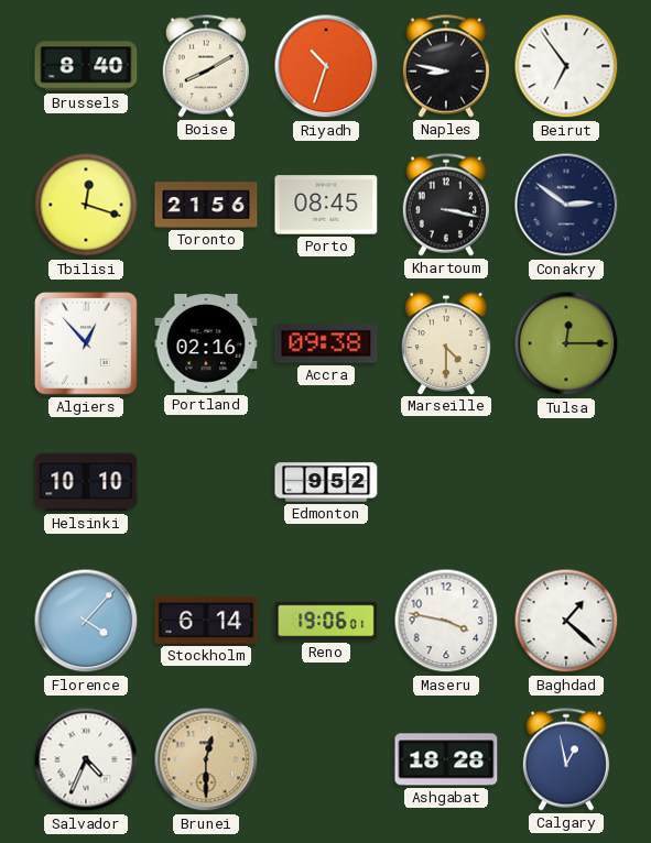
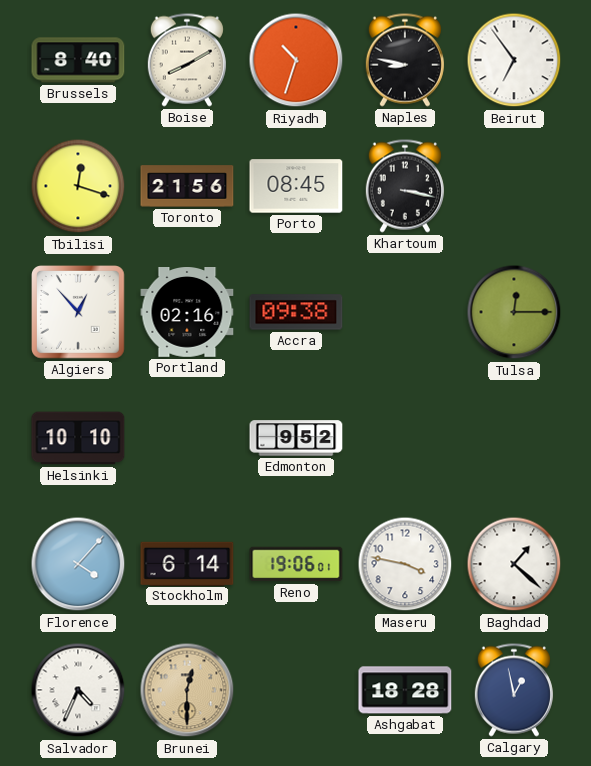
Conakry: 2:51 -> none
Marseille: 4:30 -> none
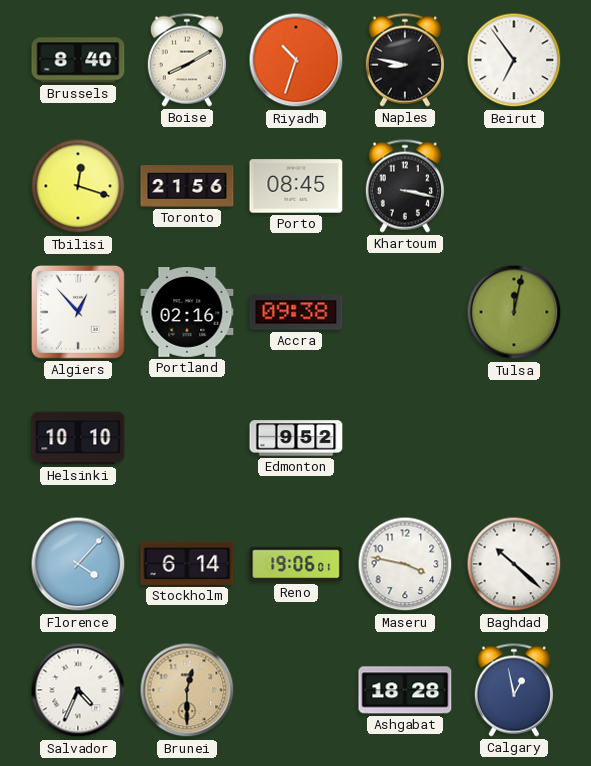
Tulsa: 12:15 -> 12:02
Baghdad: 1:22 -> 10:22
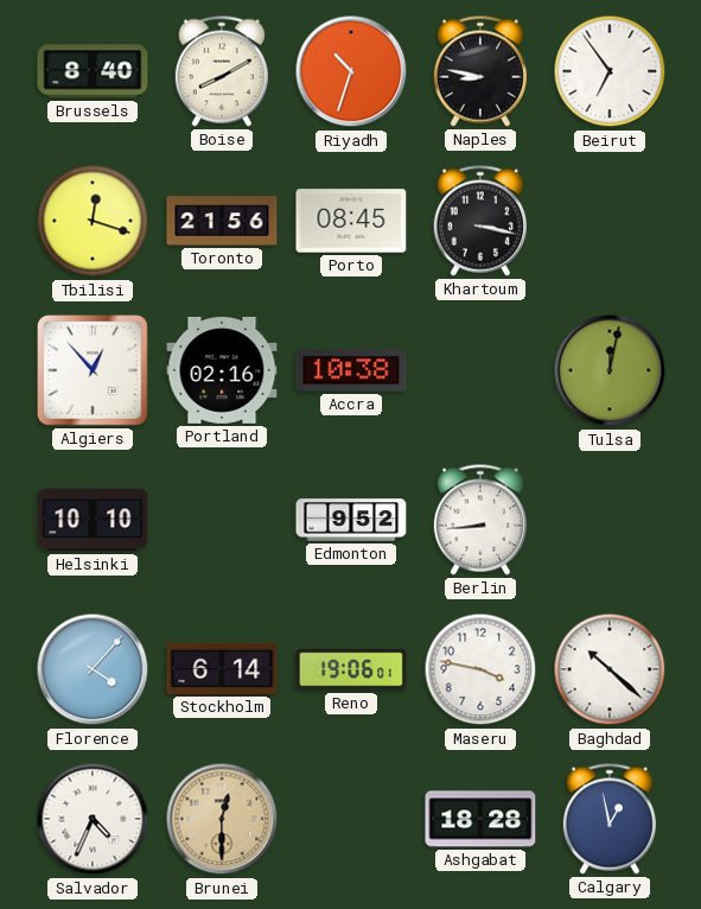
Accra: 09:38 -> 10:38
Berlin: none -> 8:44
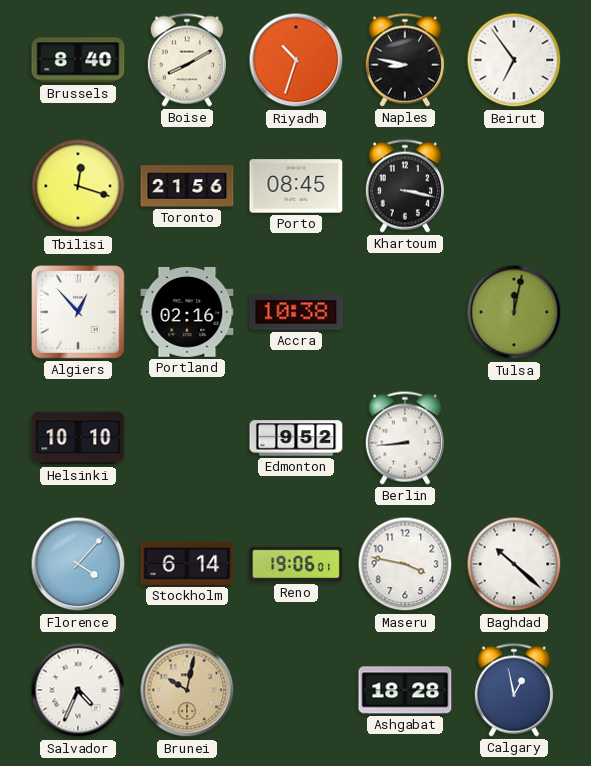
Brunei: 12:30 -> 10:02
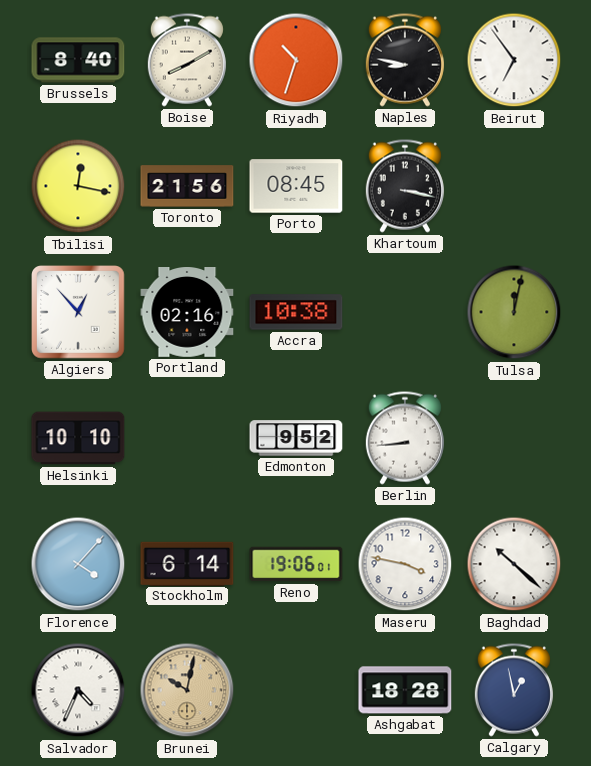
Tbilisi: 12:18 -> 12:17
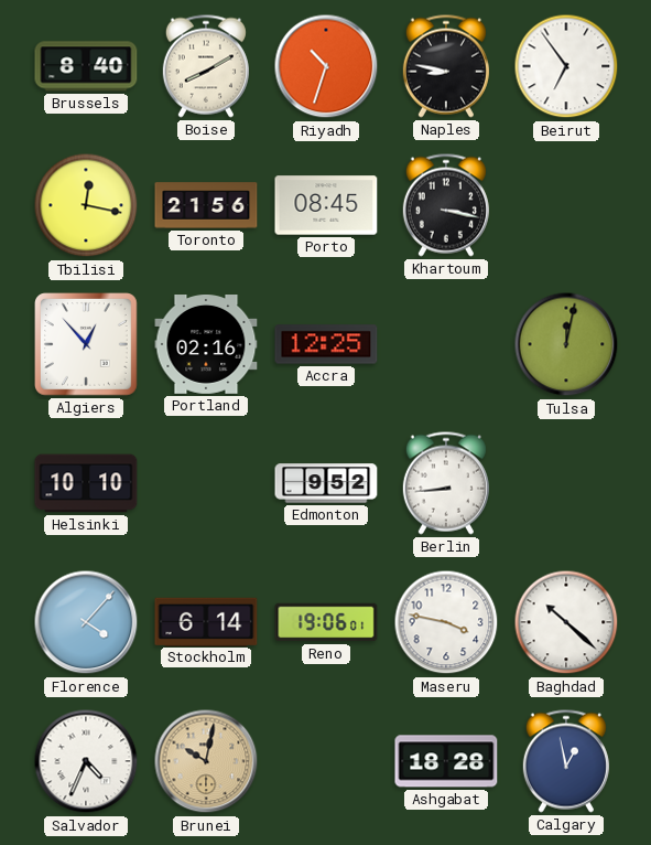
Accra: 10:38 -> 12:25
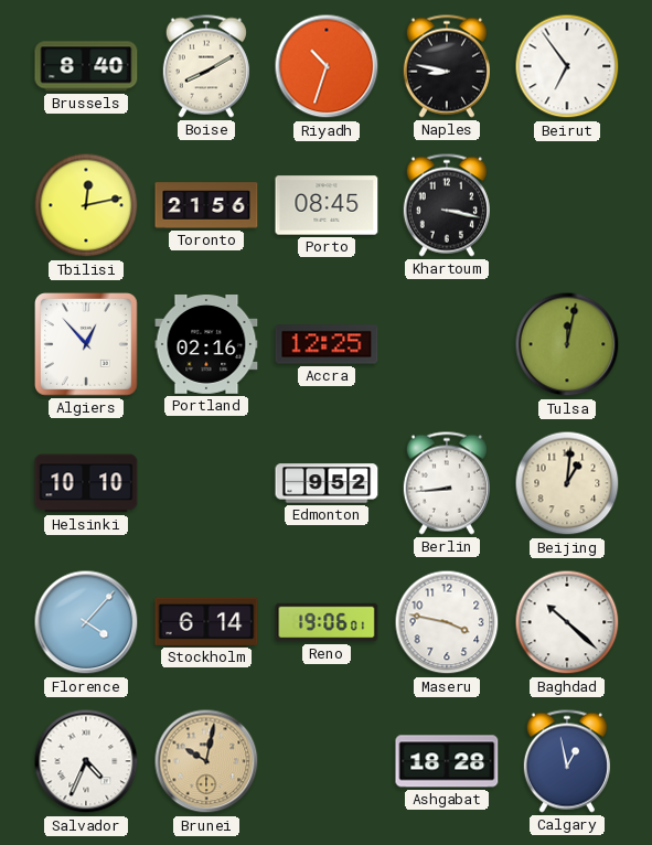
Tbilisi: 12:17 -> 12:13
Beijing: none -> 1:01
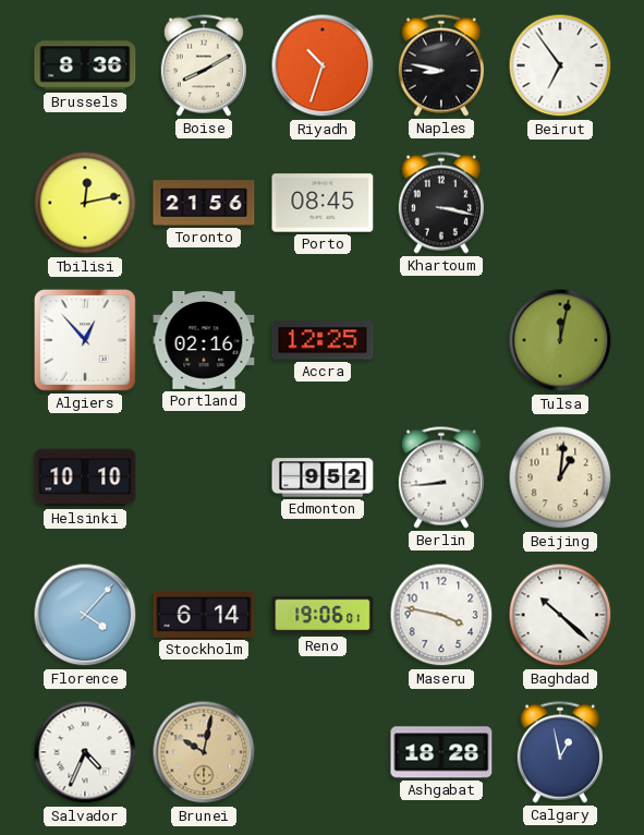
Brussels: 8:40 -> 8:36
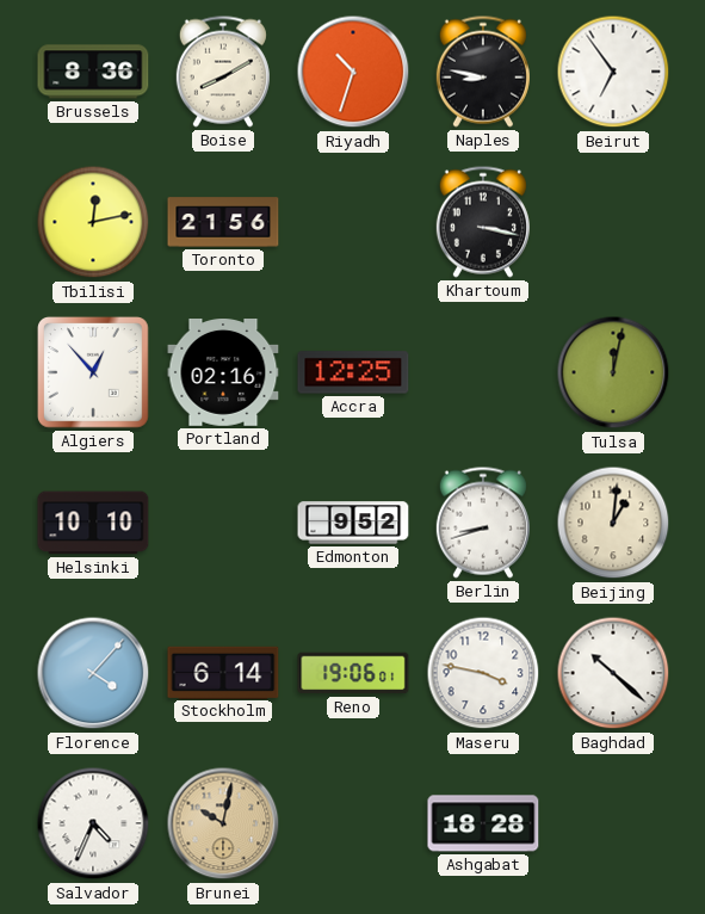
Porto: 08:45 -> none
Berlin: 8:44 -> 8:42
Calgary: 12:58 -> none
